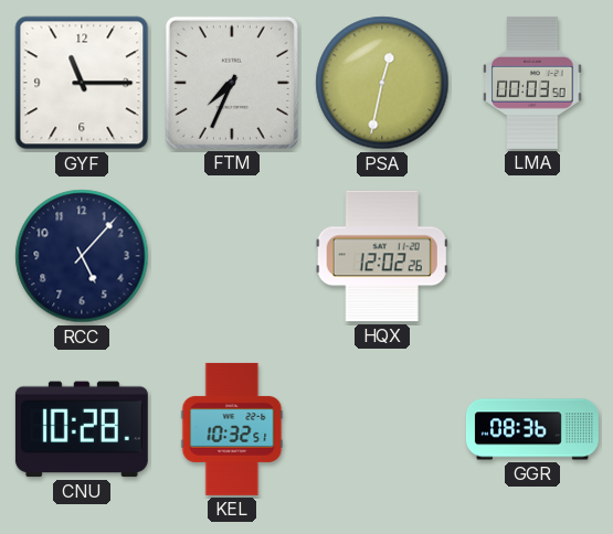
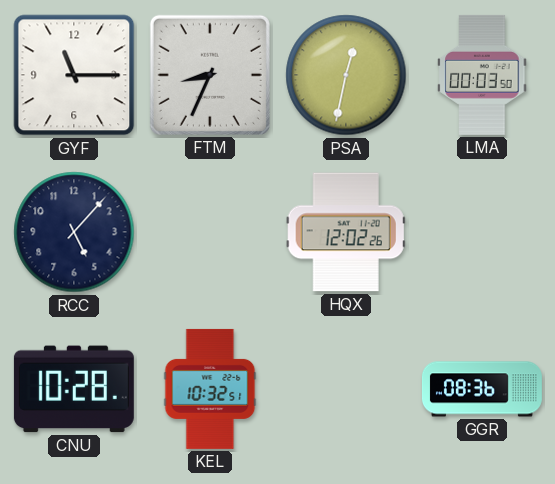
FTM: 7:34 -> 8:34
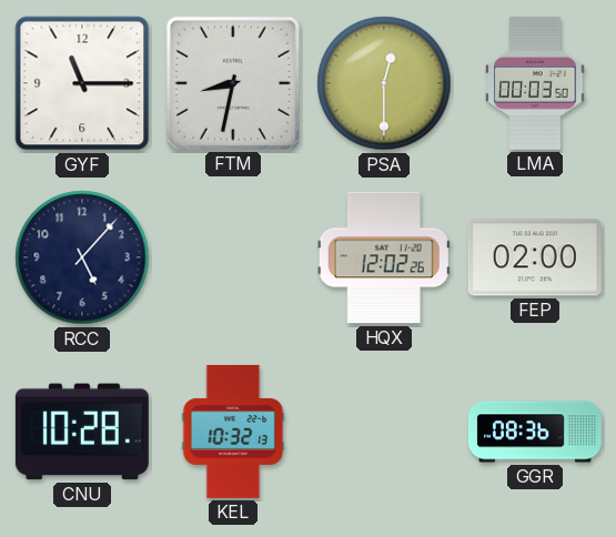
FTM: 8:34 -> 8:32
PSA: 12:32 -> 12:30
FEP: none -> 02:00
KEL: 10:32:51 -> 10:32:13
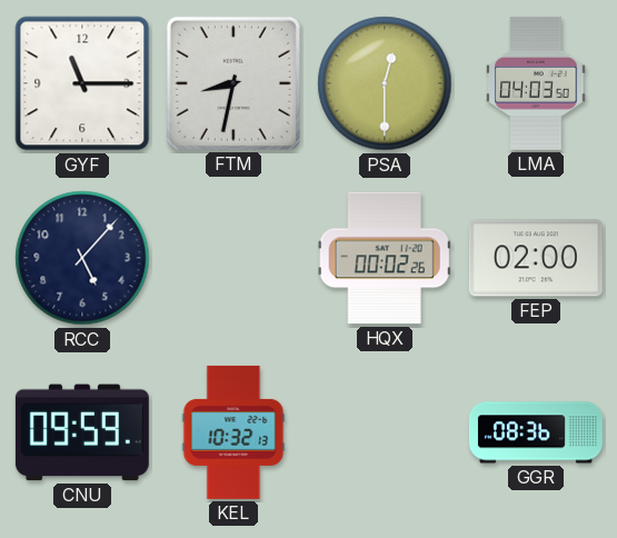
LMA: 00:03 -> 04:03
HQX: 12:02 -> 00:02
CNU: 10:28 -> 09:59
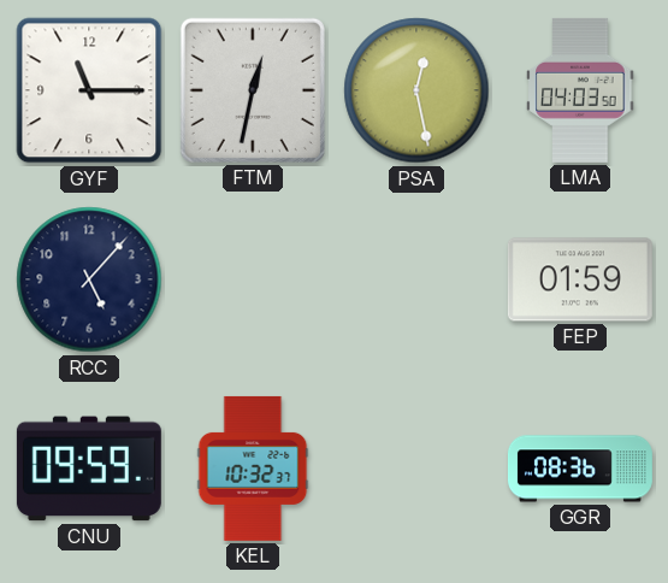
FTM: 8:32 -> 12:32
PSA: 12:30 -> 12:28
HQX: 00:02 -> none
FEP: 02:00 -> 01:59
KEL: 10:32:13 -> 10:32:37
